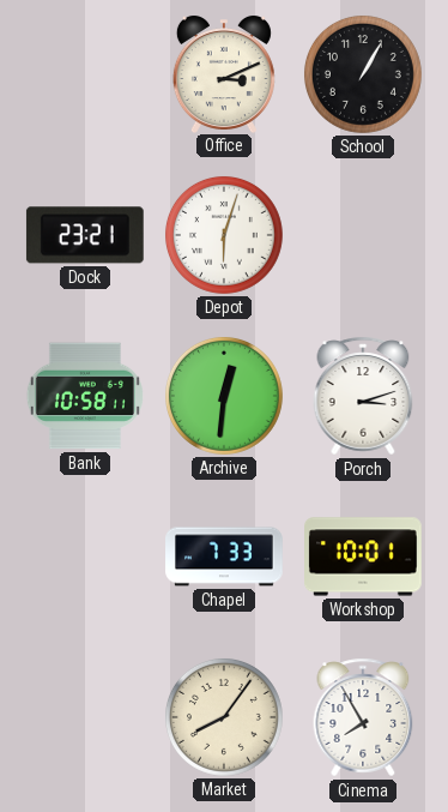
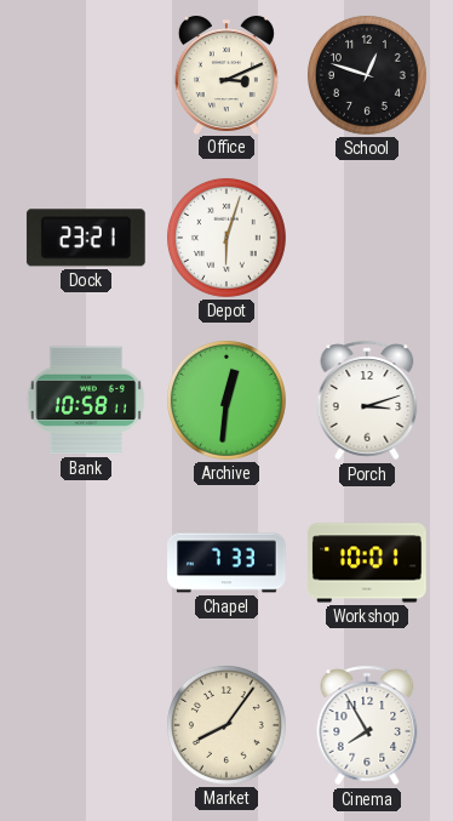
School: 1:05 -> 12:48
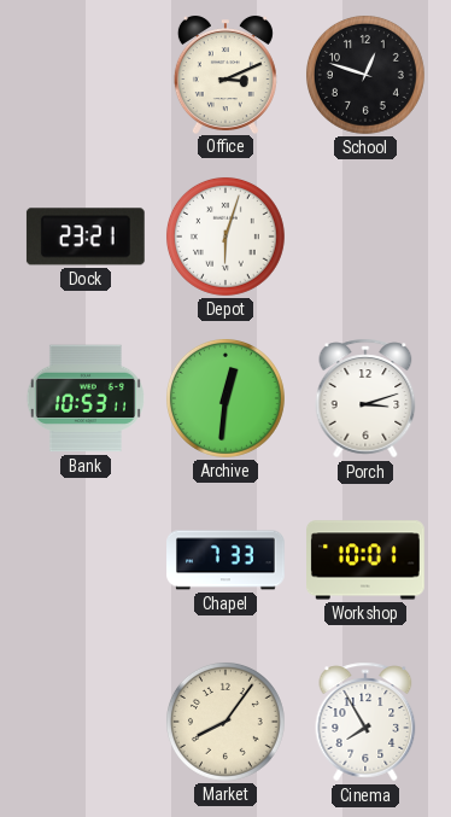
Bank: 10:58 -> 10:53
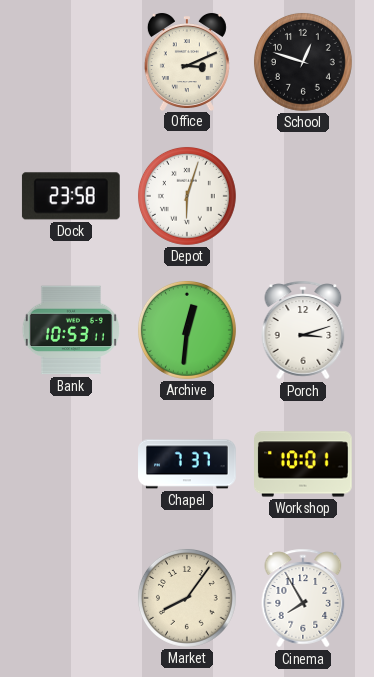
Dock: 23:21 -> 23:58
Chapel: 7:33 -> 7:37
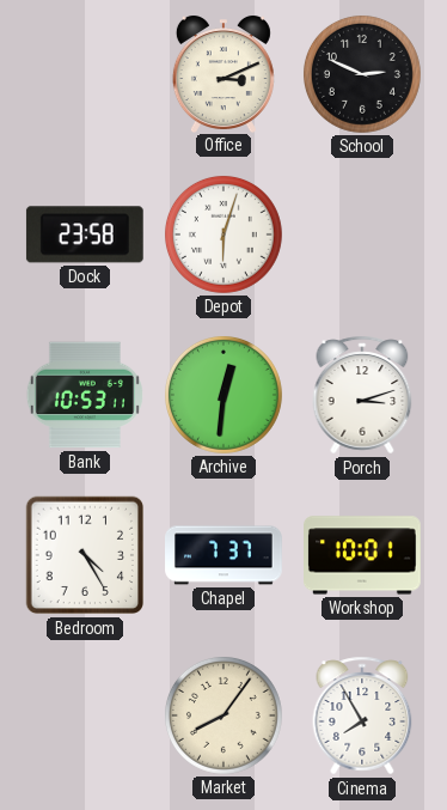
School: 12:48 -> 2:49
Bedroom: none -> 4:25
